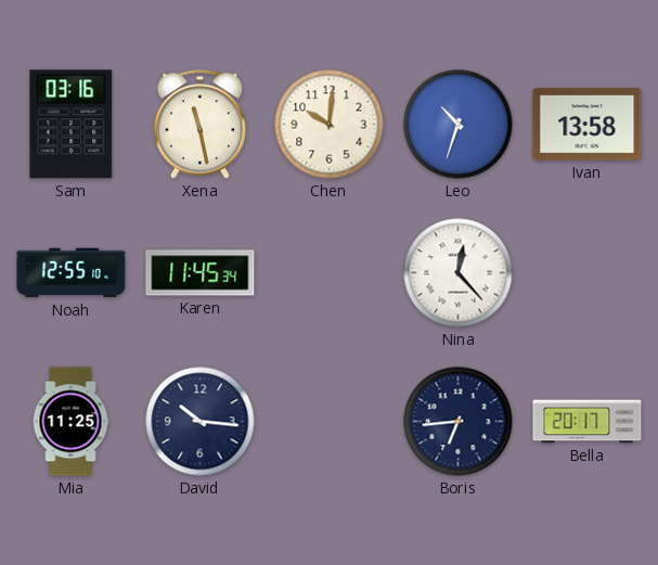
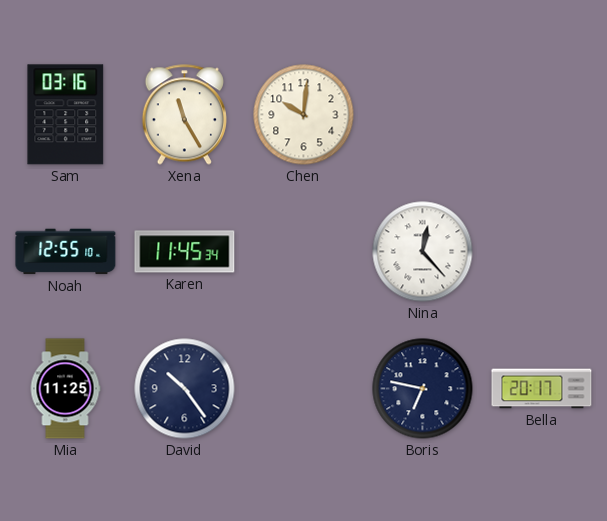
Xena: 11:28 -> 11:25
Leo: 10:33 -> none
Ivan: 13:58 -> none
David: 10:16 -> 10:24
Boris: 6:44 -> 6:47
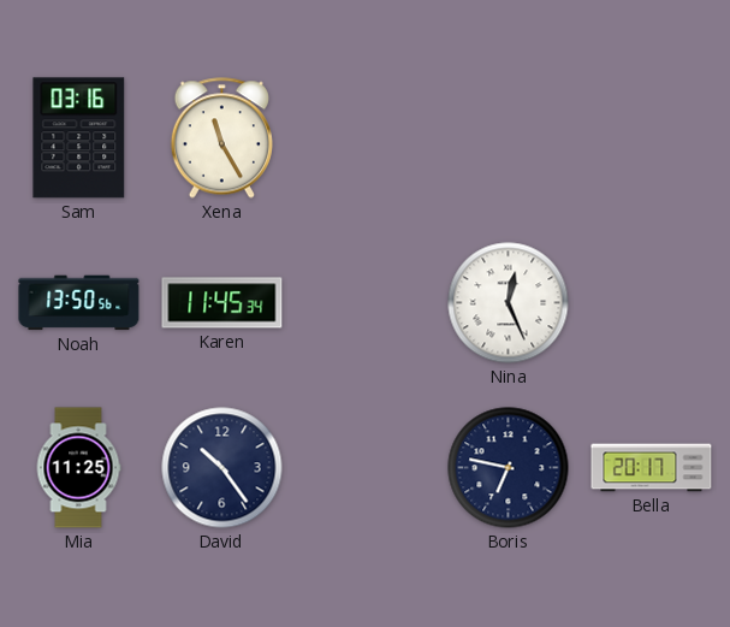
Chen: 10:01 -> none
Noah: 12:55 -> 13:50
Nina: 12:23 -> 12:26
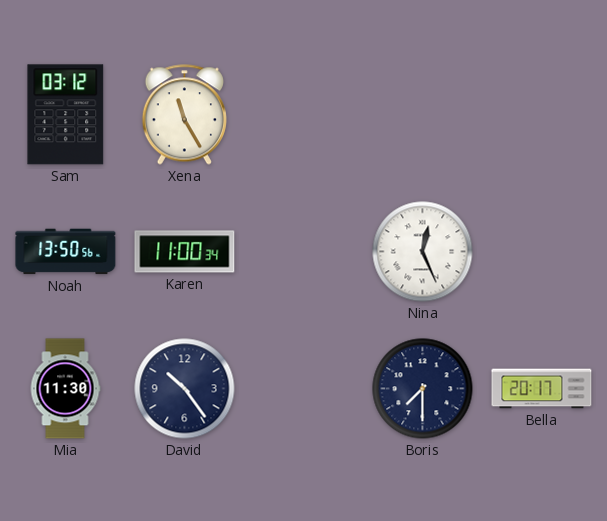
Sam: 03:16 -> 03:12
Karen: 11:45 -> 11:00
Mia: 11:25 -> 11:30
Boris: 6:47 -> 7:30
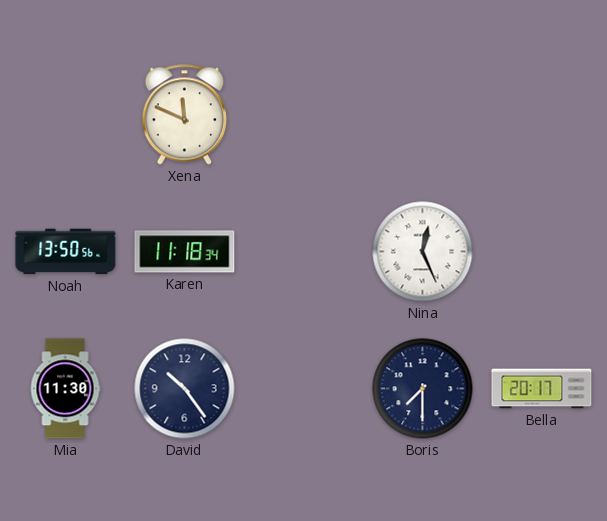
Sam: 03:12 -> none
Xena: 11:25 -> 11:49
Karen: 11:00 -> 11:18
